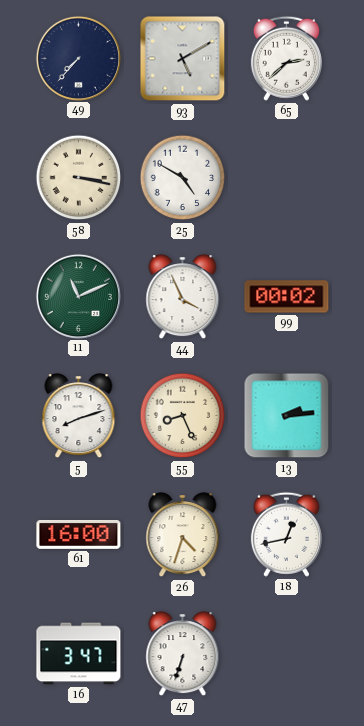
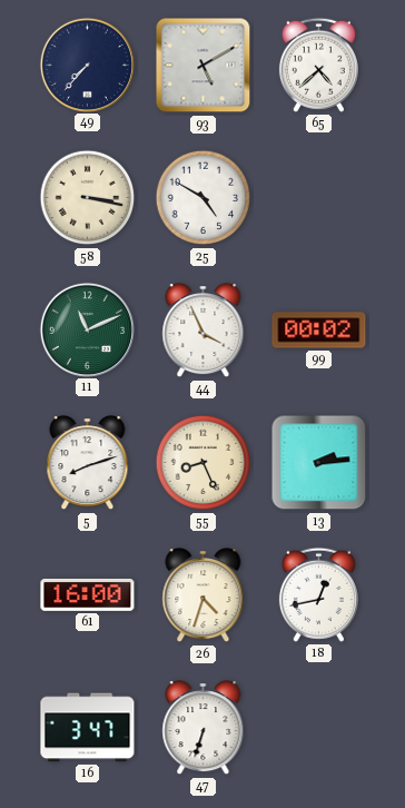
65: 2:38 -> 4:38
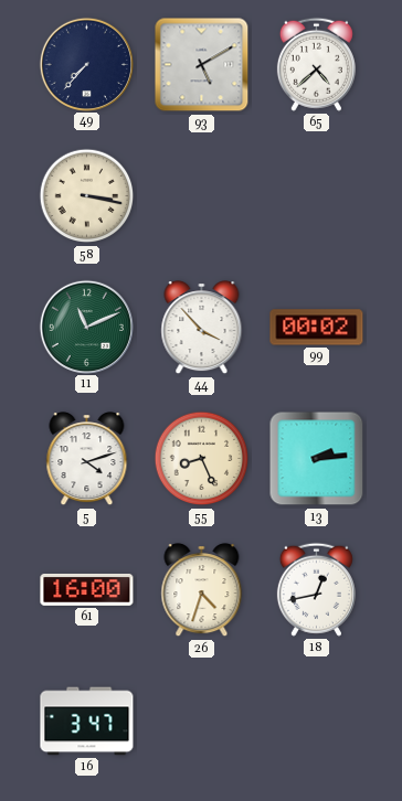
25: 4:50 -> none
44: 3:56 -> 3:53
5: 8:12 -> 4:12
47: 6:33 -> none
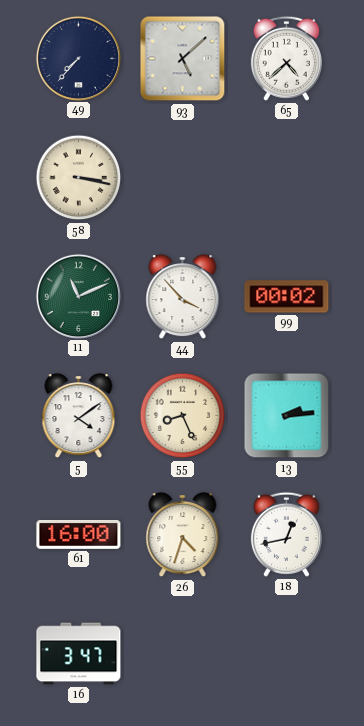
93: 5:10 -> 5:08
5: 4:12 -> 4:09
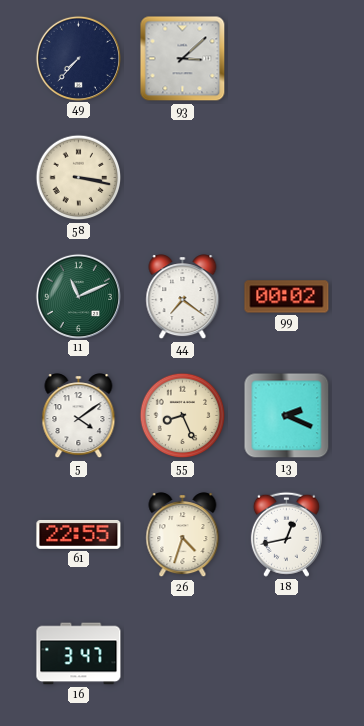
93: 5:08 -> 3:08
65: 4:38 -> none
44: 3:53 -> 7:21
13: 2:14 -> 2:19
61: 16:00 -> 22:55
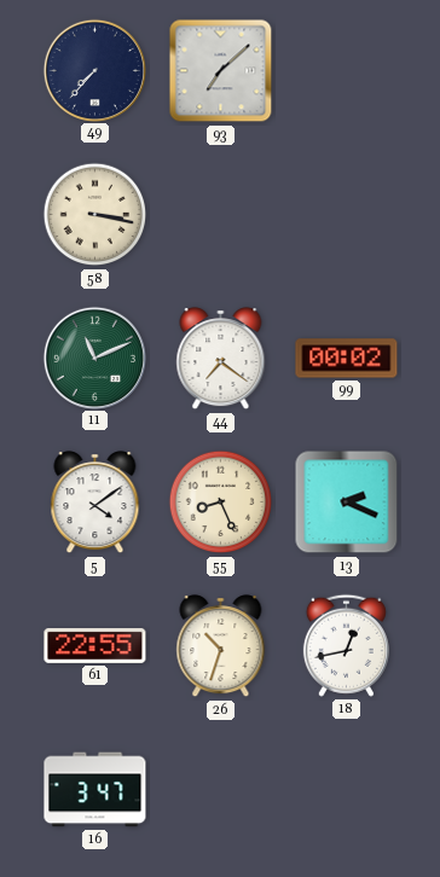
93: 3:08 -> 7:08
26: 4:33 -> 10:33
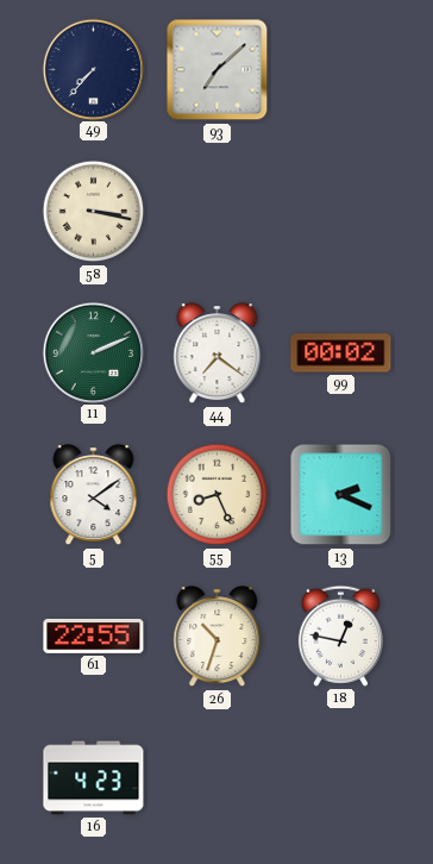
11: 11:11 -> 2:11
18: 12:43 -> 12:47
16: 3:47 -> 4:23
